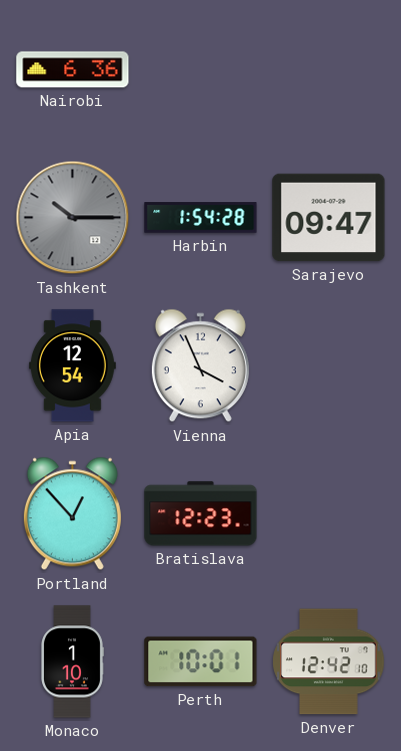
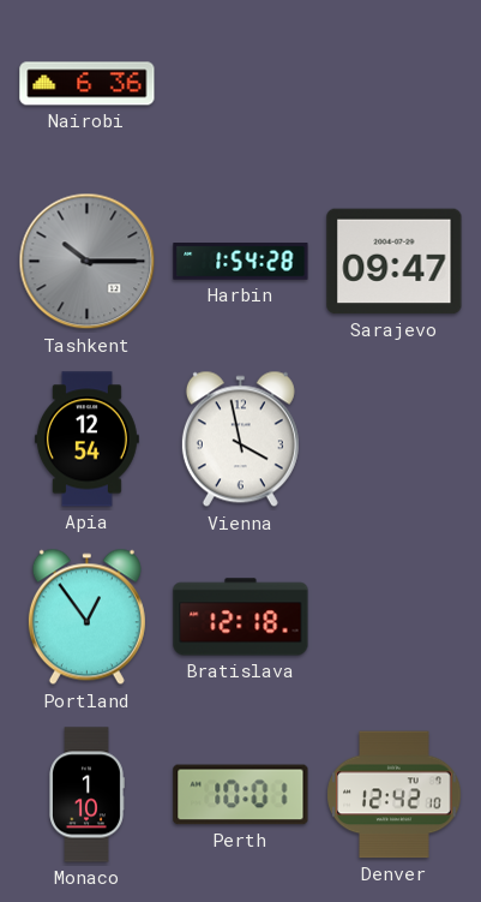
Vienna: 3:56 -> 3:58
Portland: 12:53 -> 12:54
Bratislava: 12:23 -> 12:18
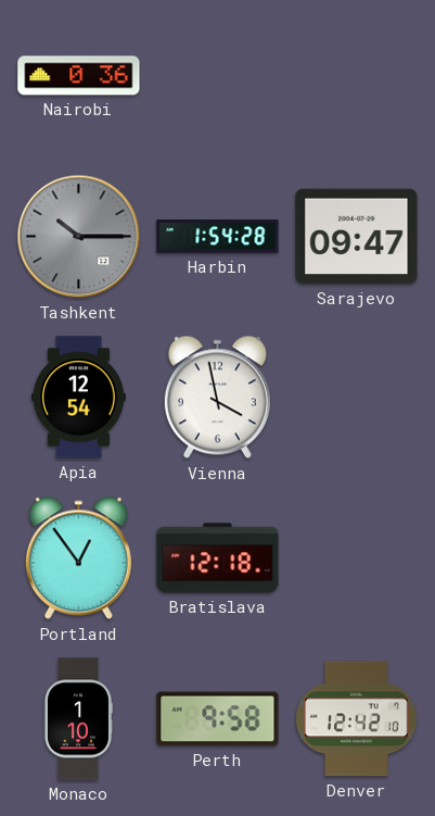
Nairobi: 6:36 -> 0:36
Perth: 10:01 -> 9:58
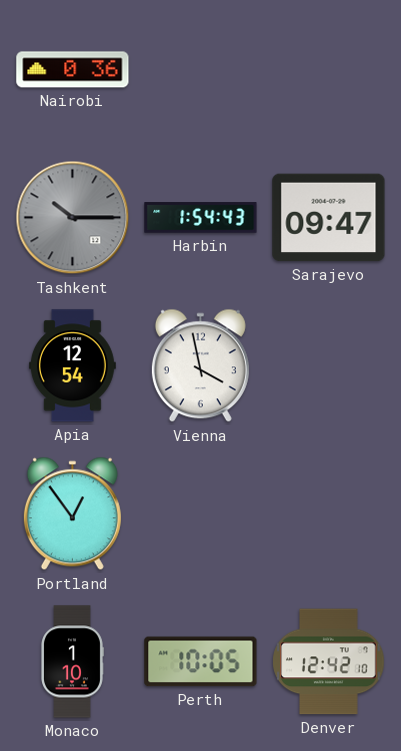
Harbin: 1:54:28 -> 1:54:43
Bratislava: 12:18 -> none
Perth: 9:58 -> 10:05
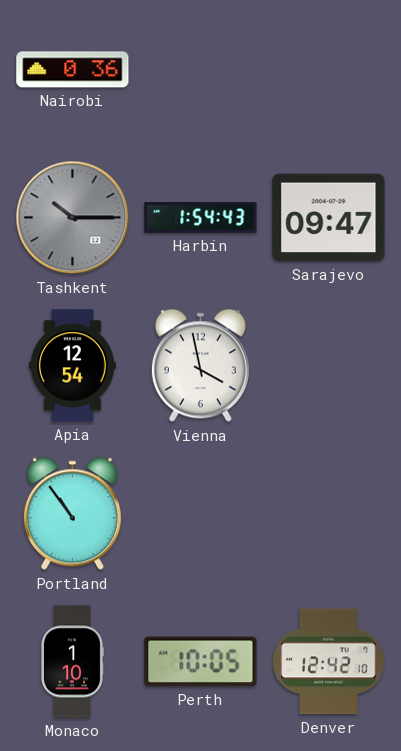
Portland: 12:54 -> 10:54
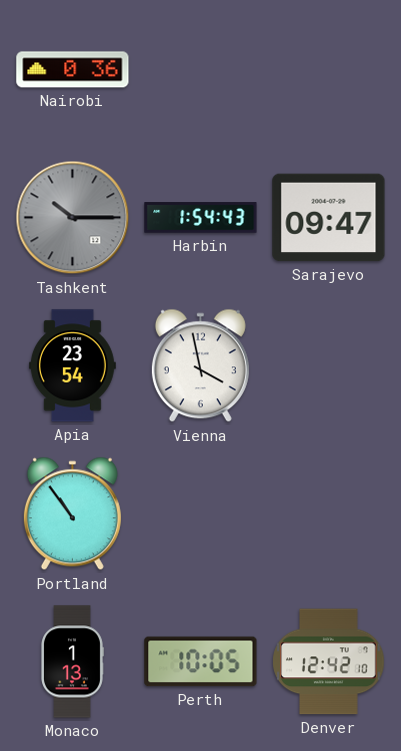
Apia: 12:54 -> 23:54
Monaco: 1:10 -> 1:13
